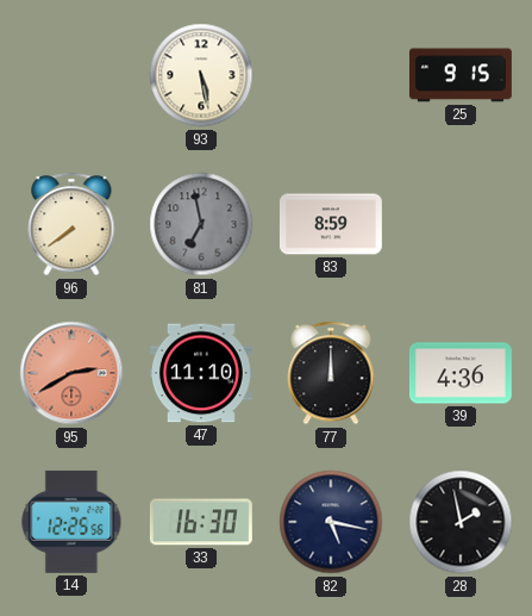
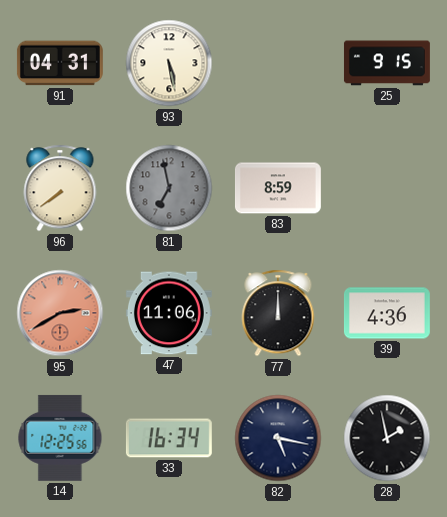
91: none -> 04:31
47: 11:10 -> 11:06
33: 16:30 -> 16:34
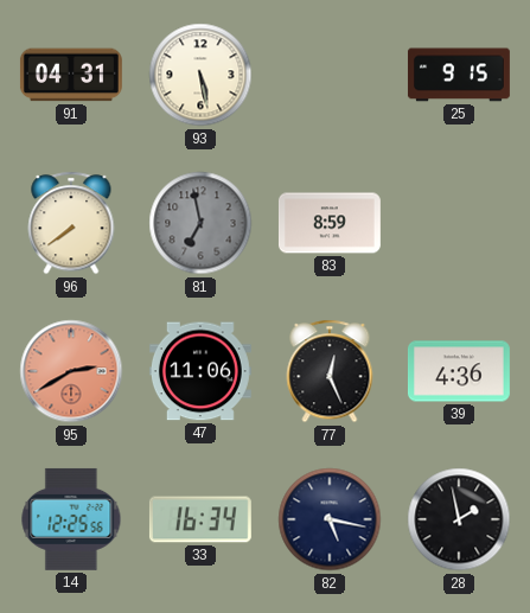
77: 12:00 -> 12:26
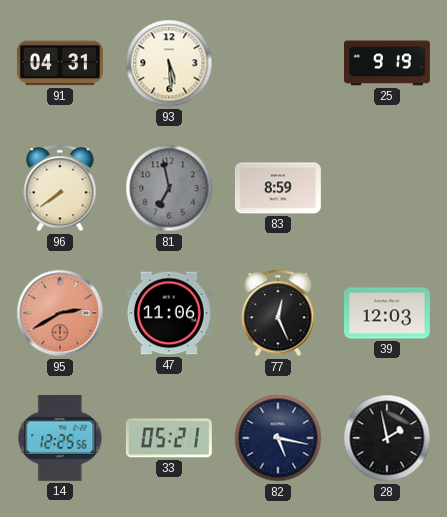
93: 5:28 -> 5:29
25: 9:15 -> 9:19
39: 4:36 -> 12:03
33: 16:34 -> 05:21
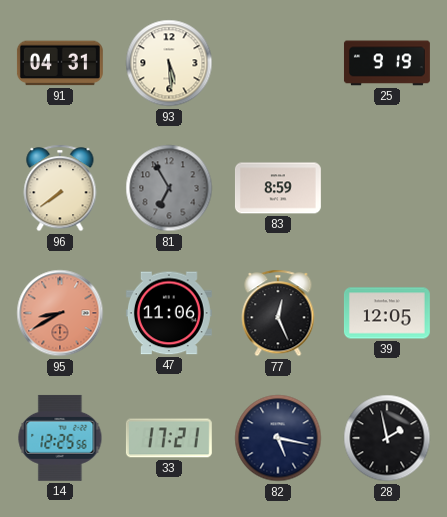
81: 6:58 -> 6:55
95: 2:40 -> 8:40
39: 12:03 -> 12:05
33: 05:21 -> 17:21
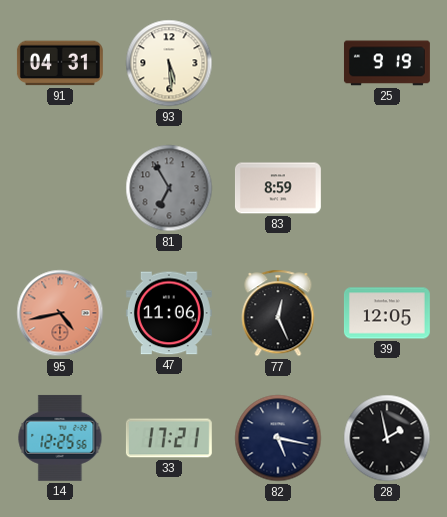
96: 7:39 -> none
95: 8:40 -> 4:43
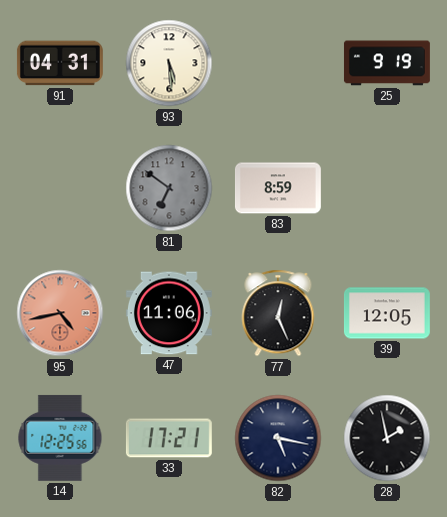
81: 6:55 -> 6:51
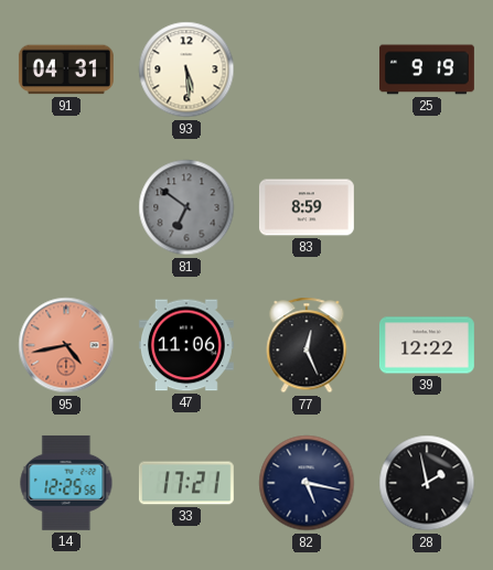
39: 12:05 -> 12:22
